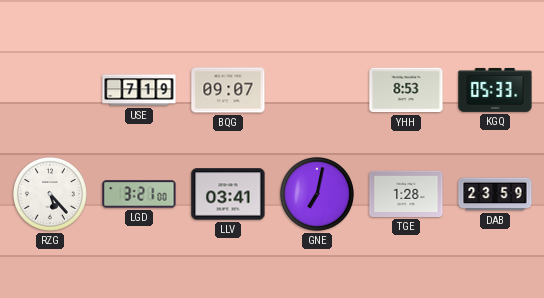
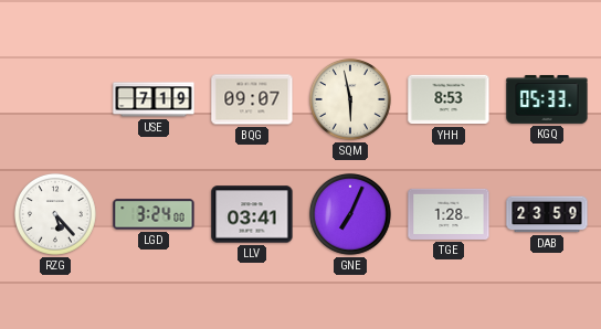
SQM: none -> 5:58
LGD: 3:21 -> 3:24
GNE: 7:02 -> 7:04
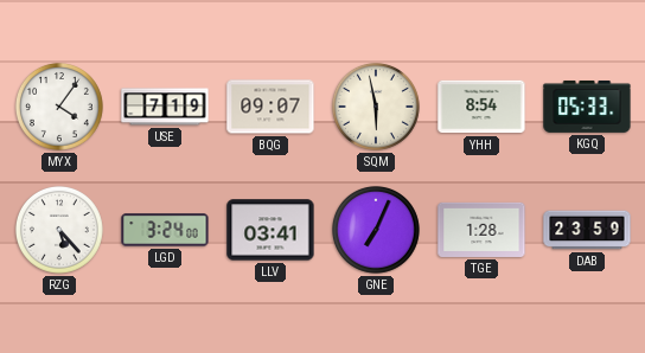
MYX: none -> 4:06
YHH: 8:53 -> 8:54
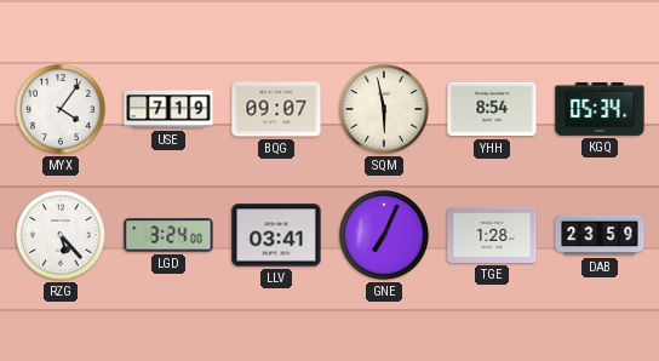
KGQ: 05:33 -> 05:34
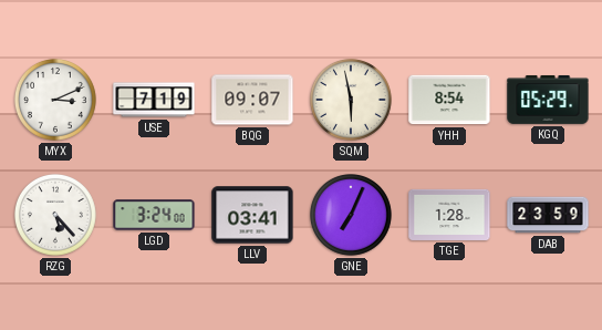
MYX: 4:06 -> 3:11
KGQ: 05:34 -> 05:29
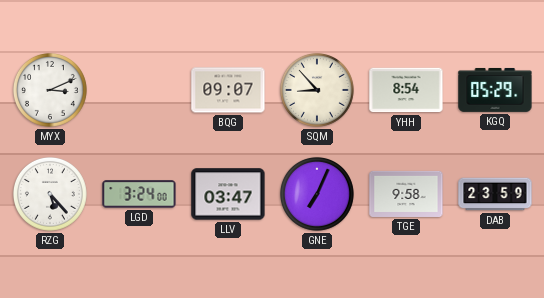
USE: 7:19 -> none
SQM: 5:58 -> 8:53
LLV: 03:41 -> 03:47
TGE: 1:28 -> 9:58
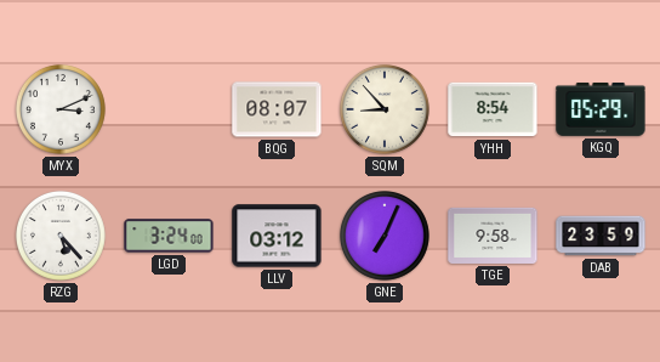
BQG: 09:07 -> 08:07
LLV: 03:47 -> 03:12
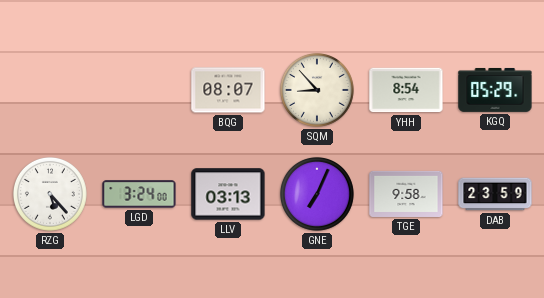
MYX: 3:11 -> none
LLV: 03:12 -> 03:13
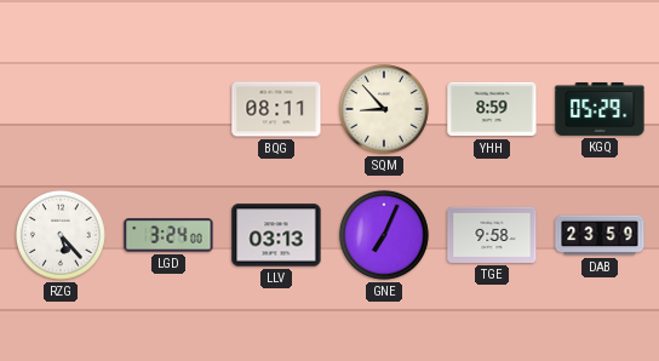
BQG: 08:07 -> 08:11
YHH: 8:54 -> 8:59
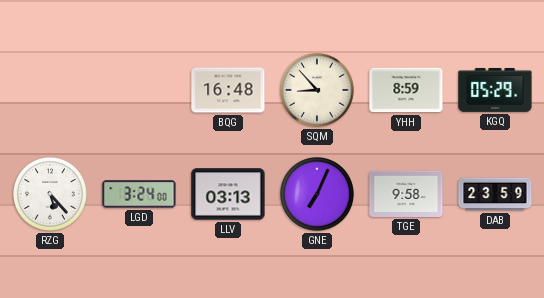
BQG: 08:11 -> 16:48
